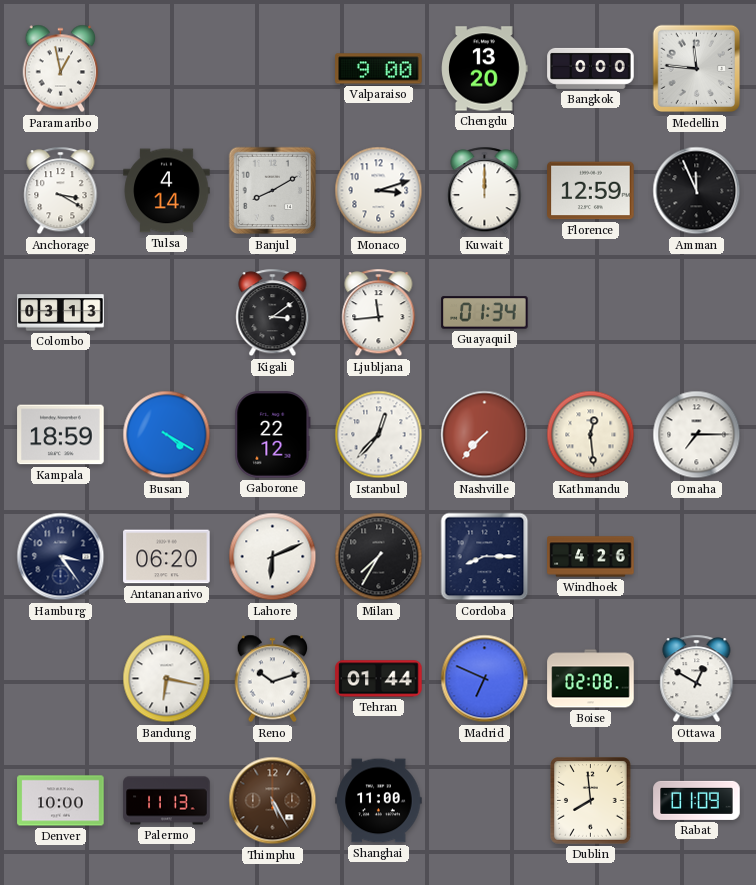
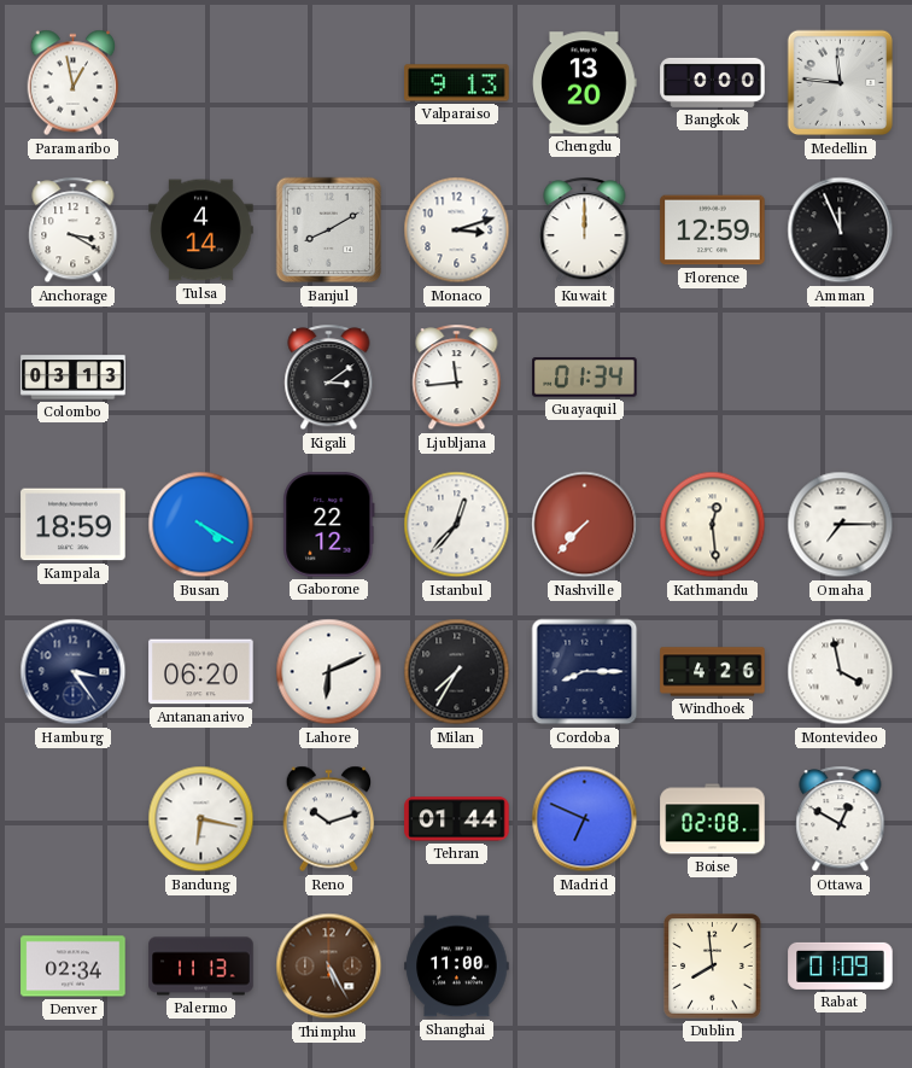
Valparaiso: 9:00 -> 9:13
Montevideo: none -> 3:58
Denver: 10:00 -> 02:34
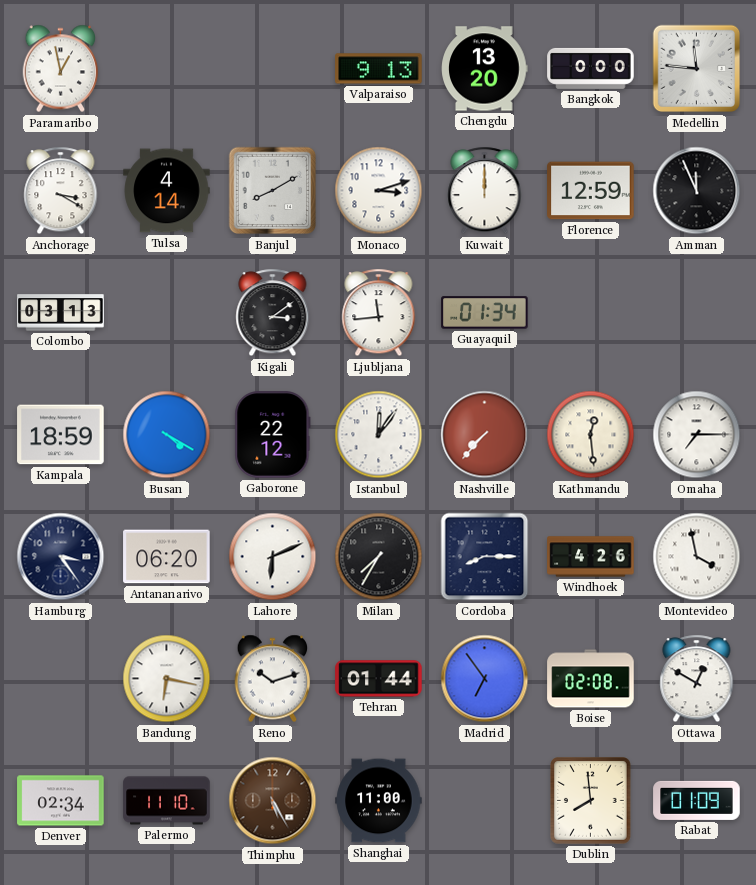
Istanbul: 12:37 -> 12:06
Madrid: 6:49 -> 6:54
Palermo: 11:13 -> 11:10
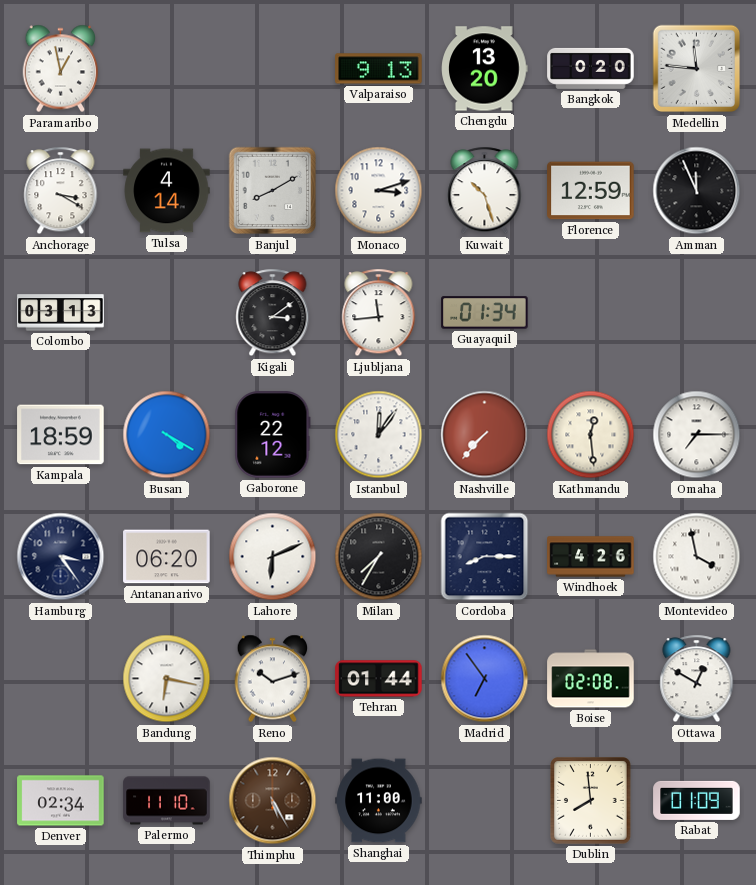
Bangkok: 0:00 -> 0:20
Kuwait: 12:00 -> 10:27
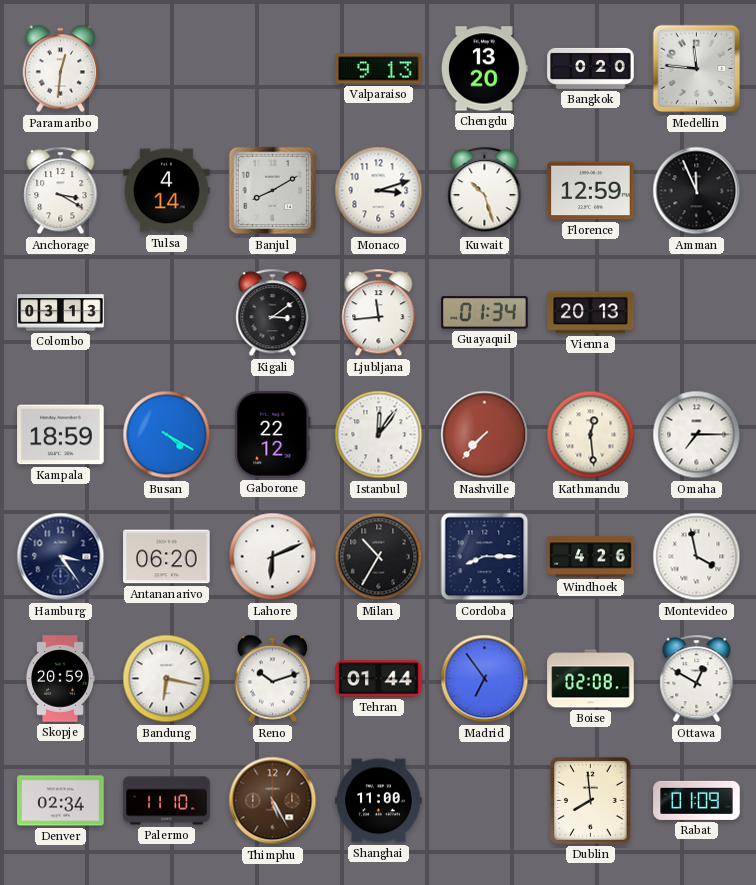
Paramaribo: 12:58 -> 12:31
Vienna: none -> 20:13
Milan: 7:35 -> 10:35
Skopje: none -> 20:59
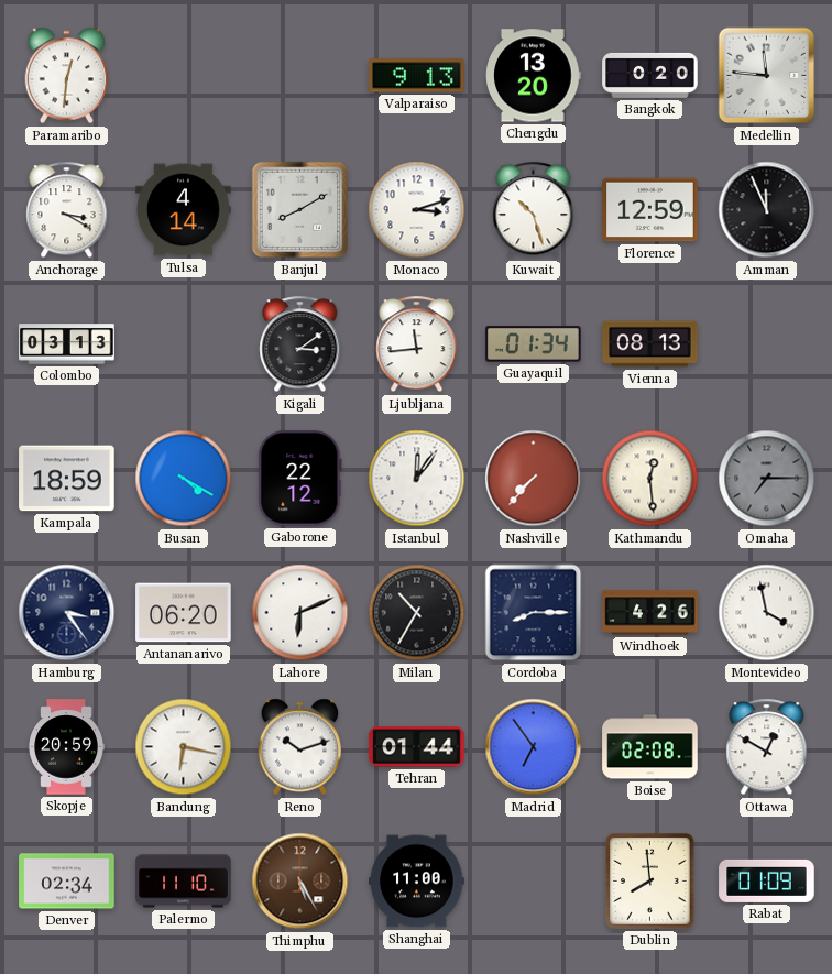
Vienna: 20:13 -> 08:13
Omaha dial: white -> grey
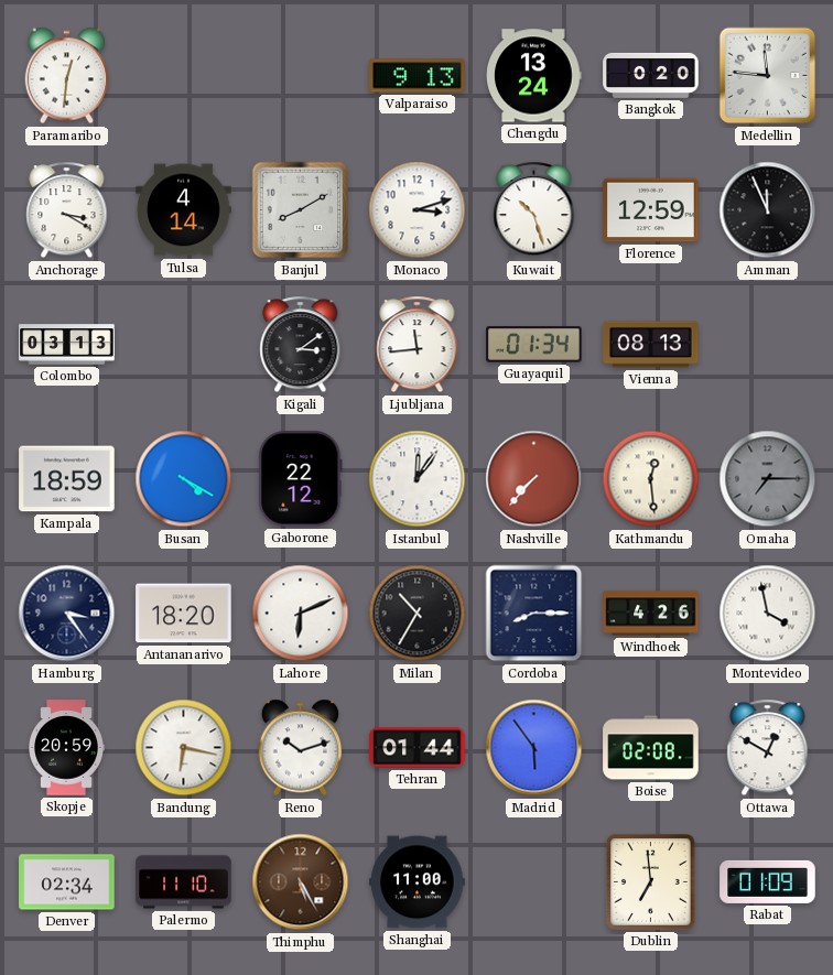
Chengdu: 13:20 -> 13:24
Antananarivo: 06:20 -> 18:20
Madrid: 6:54 -> 5:54
Dublin: 7:59 -> 6:59
